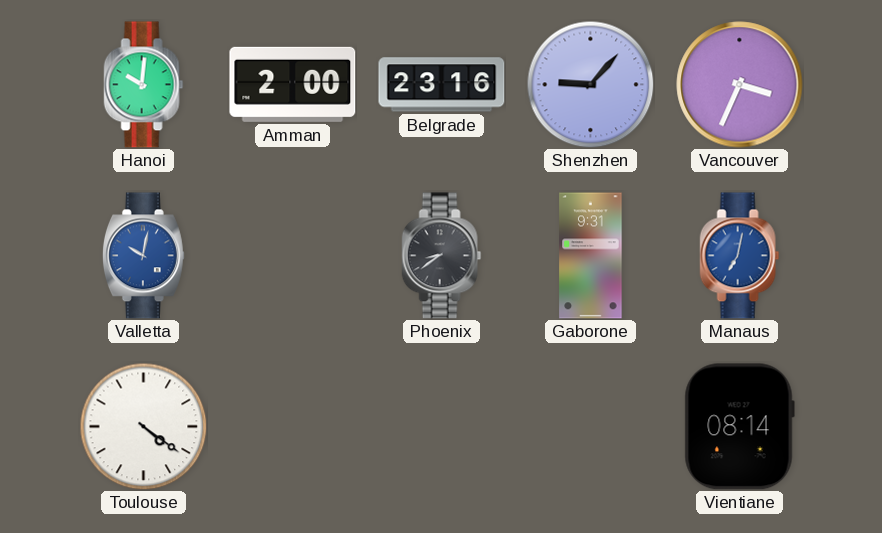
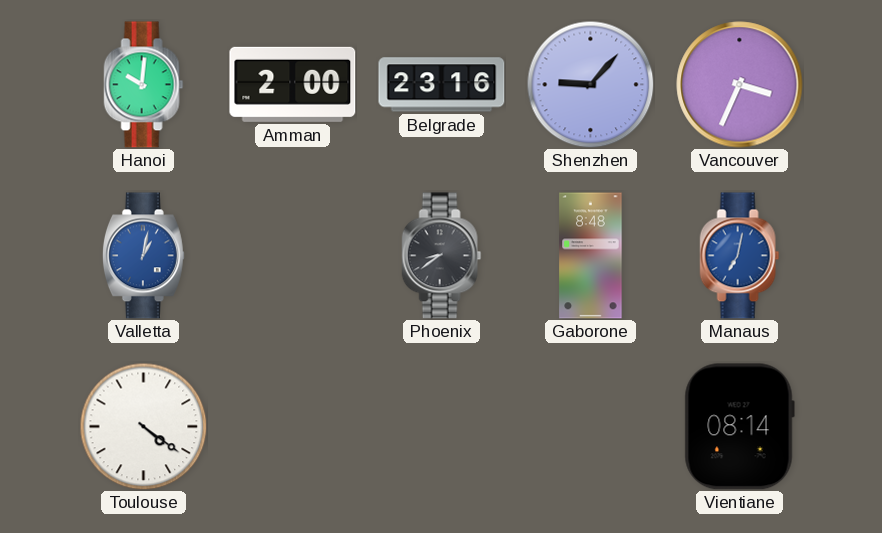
Valletta: 10:02 -> 1:02
Gaborone: 9:31 -> 8:48
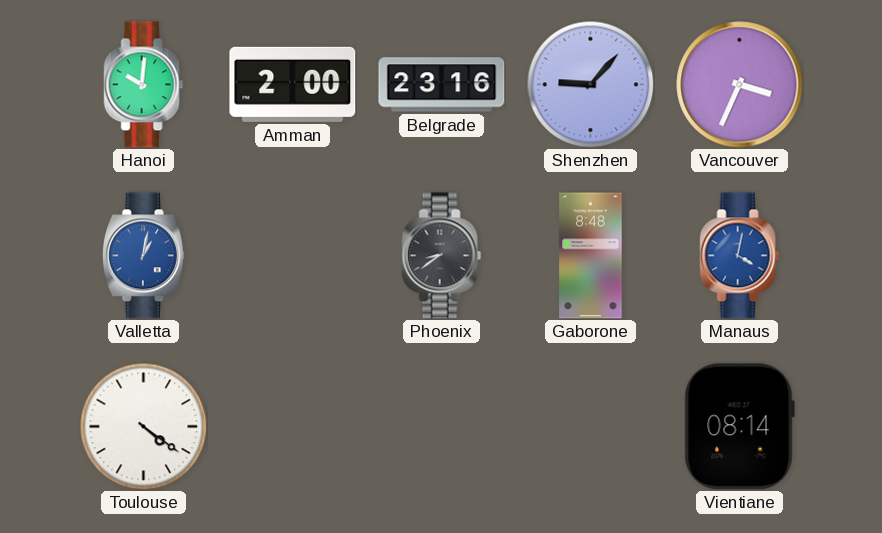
Manaus: 7:02 -> 4:02
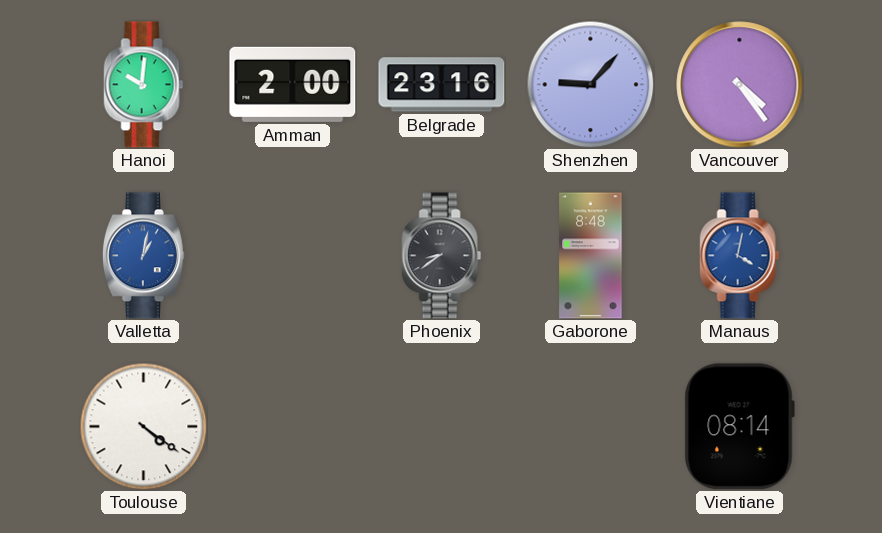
Vancouver: 3:34 -> 4:24
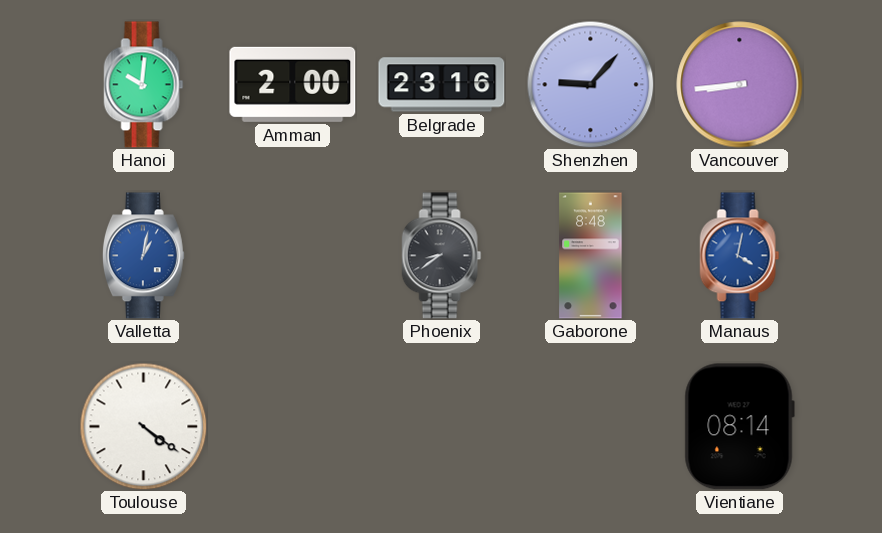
Vancouver: 4:24 -> 8:44
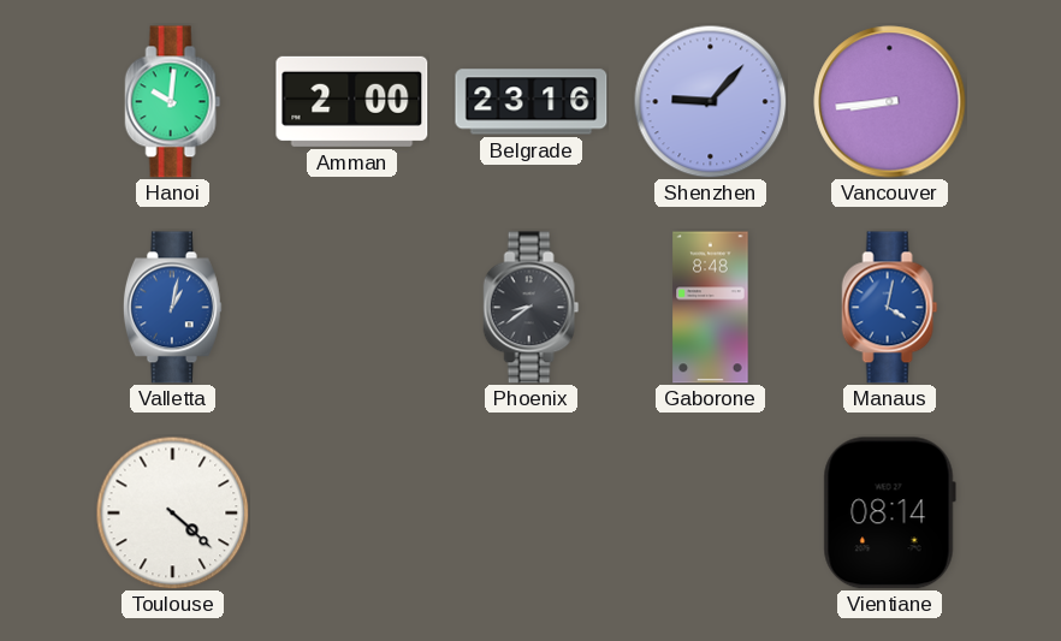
Toulouse: 4:21 -> 4:22
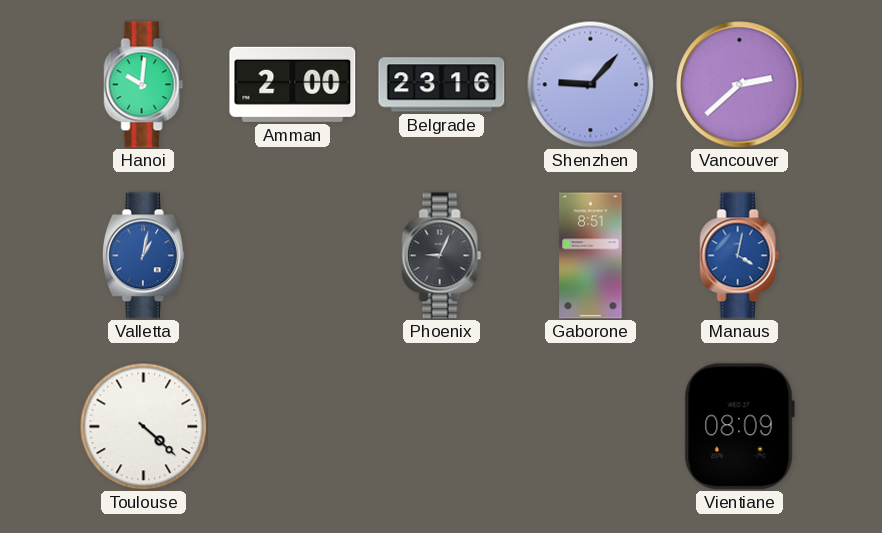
Vancouver: 8:44 -> 2:38
Phoenix: 8:39 -> 9:04
Gaborone: 8:48 -> 8:51
Vientiane: 08:14 -> 08:09
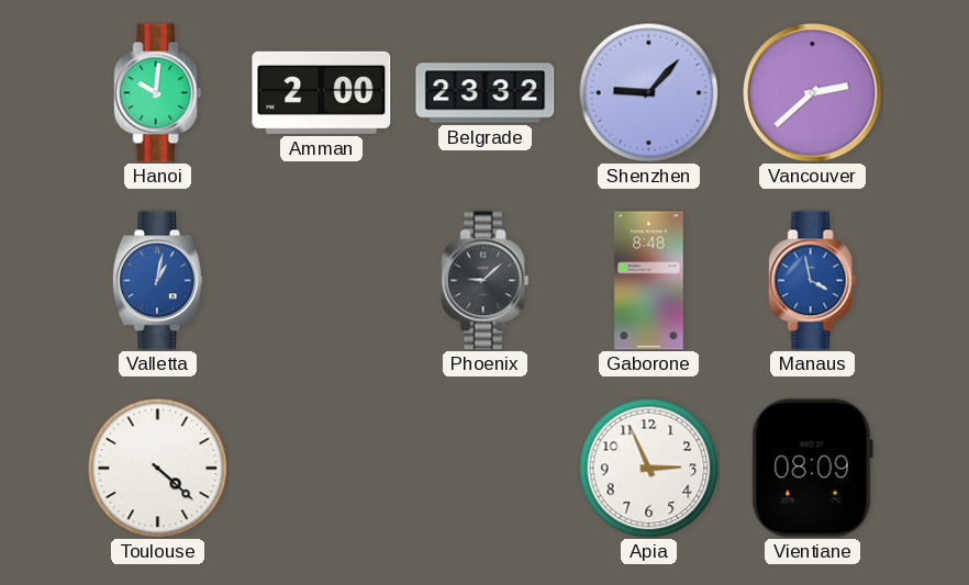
Belgrade: 23:16 -> 23:32
Phoenix: 9:04 -> 9:08
Gaborone: 8:51 -> 8:48
Manaus: 4:02 -> 3:58
Apia: none -> 2:56
